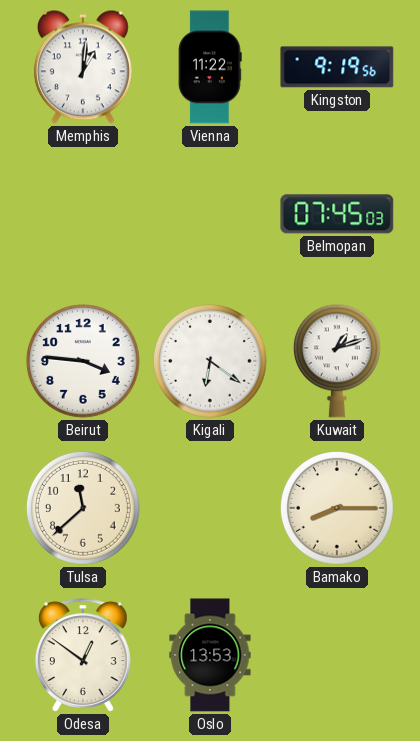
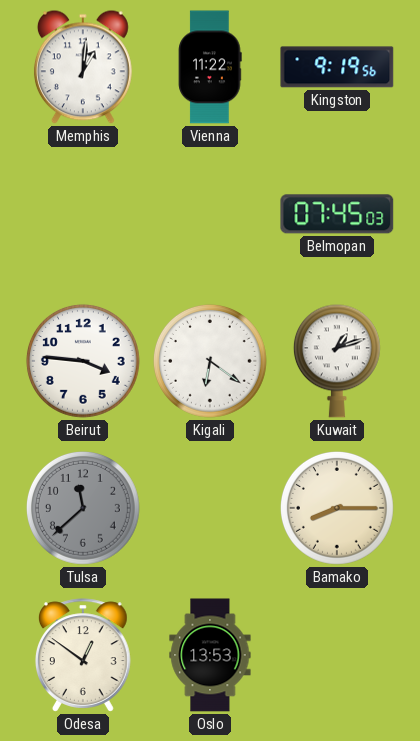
Tulsa dial: cream -> grey
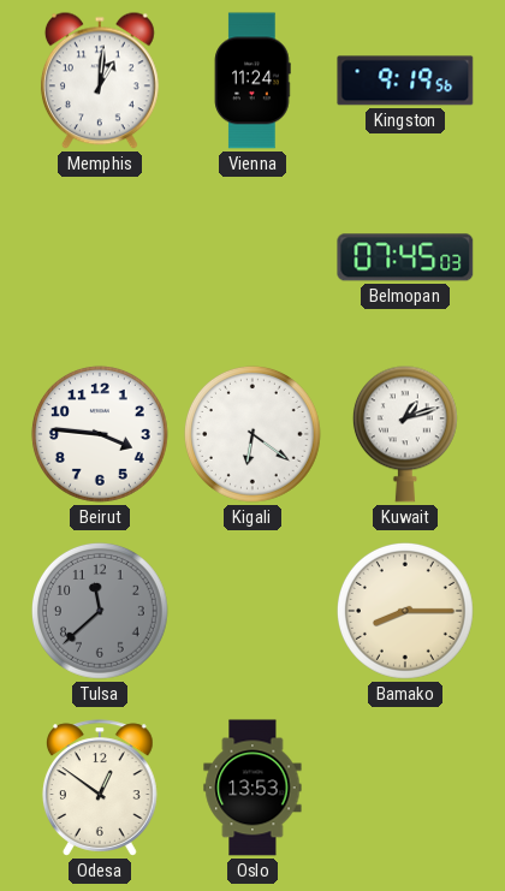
Vienna: 11:22 -> 11:24
